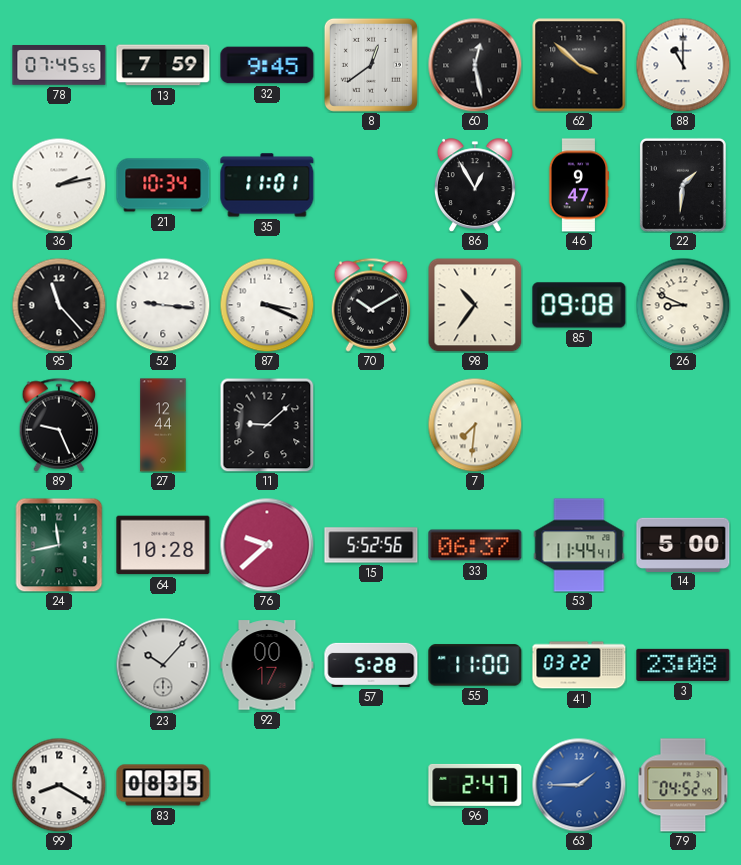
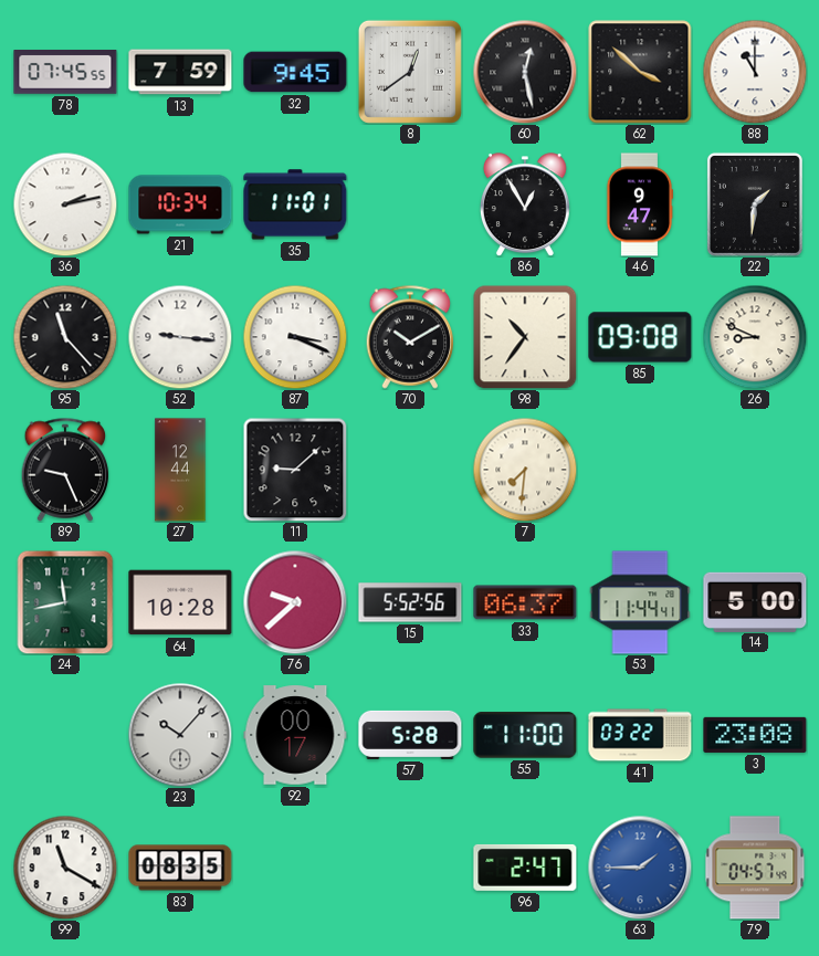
99: 8:20 -> 11:20
79: 04:52 -> 04:57
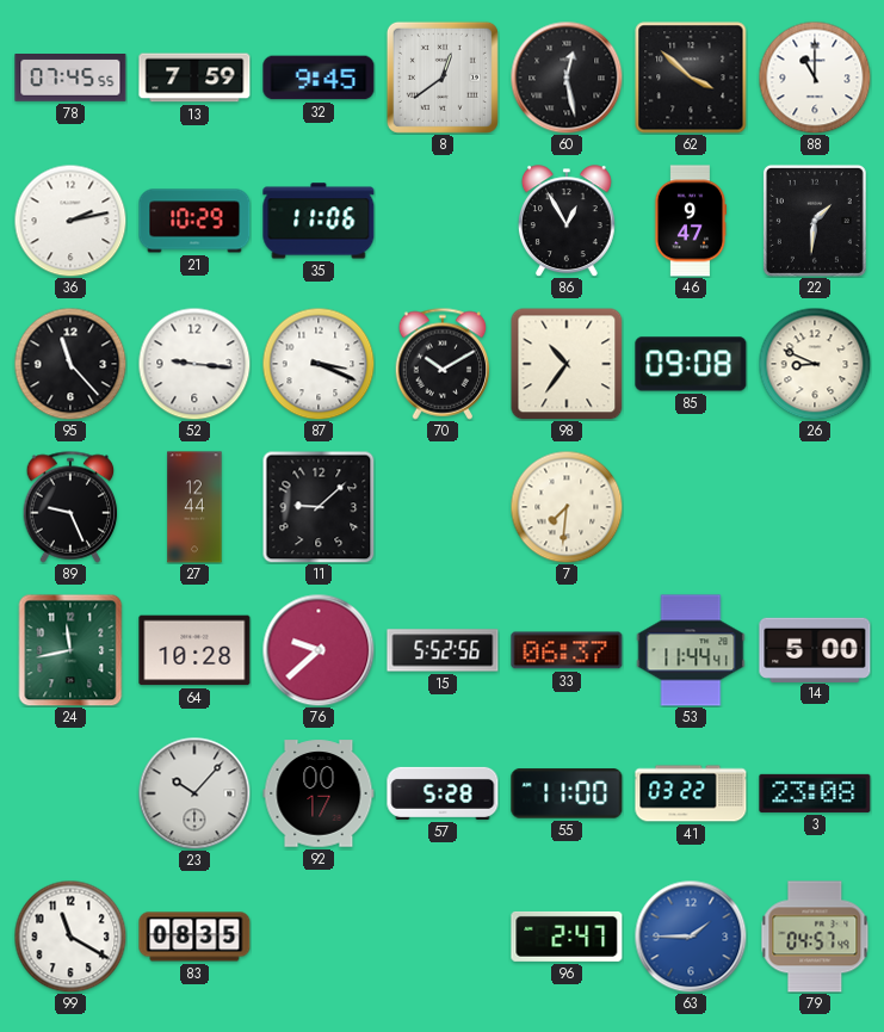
21: 10:34 -> 10:29
35: 11:01 -> 11:06
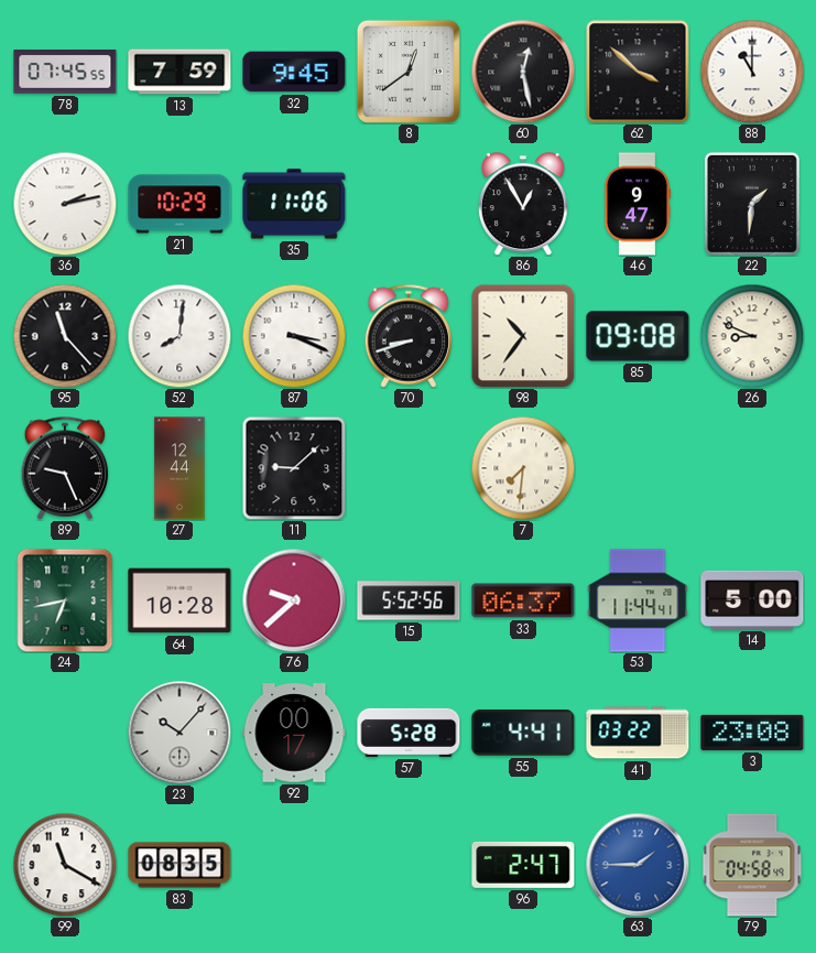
52: 9:16 -> 8:01
70: 10:10 -> 8:42
24: 11:43 -> 6:43
55: 11:00 -> 4:41
79: 04:57 -> 04:58
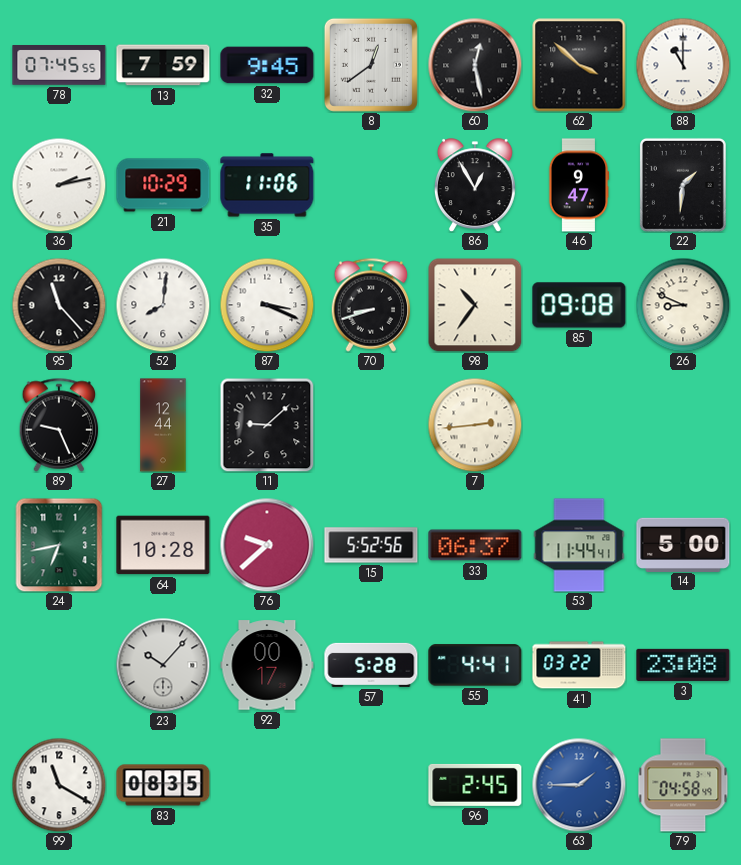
7: 7:31 -> 2:44
96: 2:47 -> 2:45
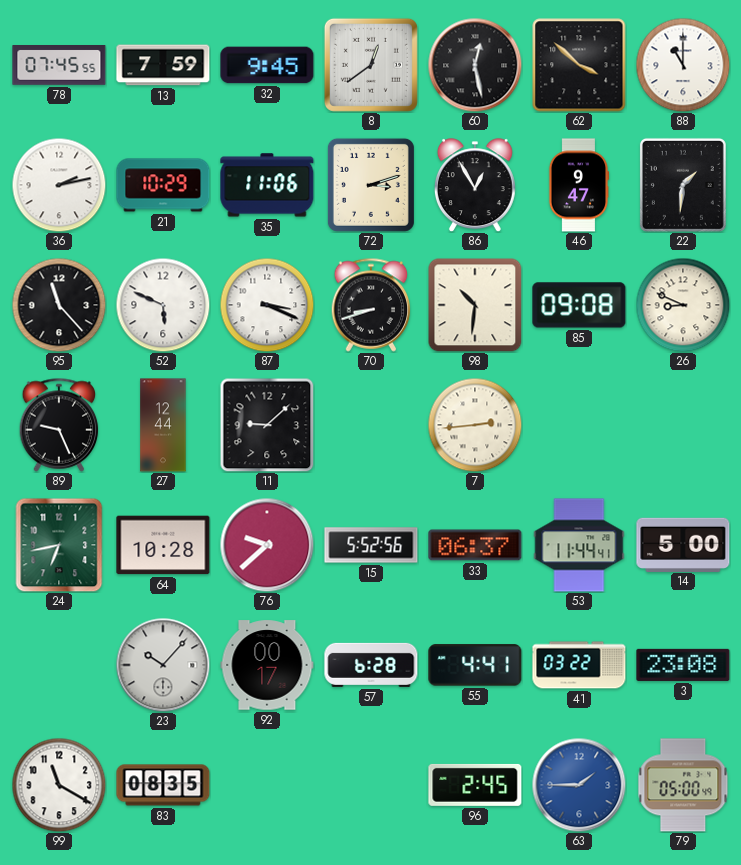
72: none -> 3:12
52: 8:01 -> 5:49
98: 10:36 -> 10:31
57: 5:28 -> 6:28
79: 04:58 -> 05:00
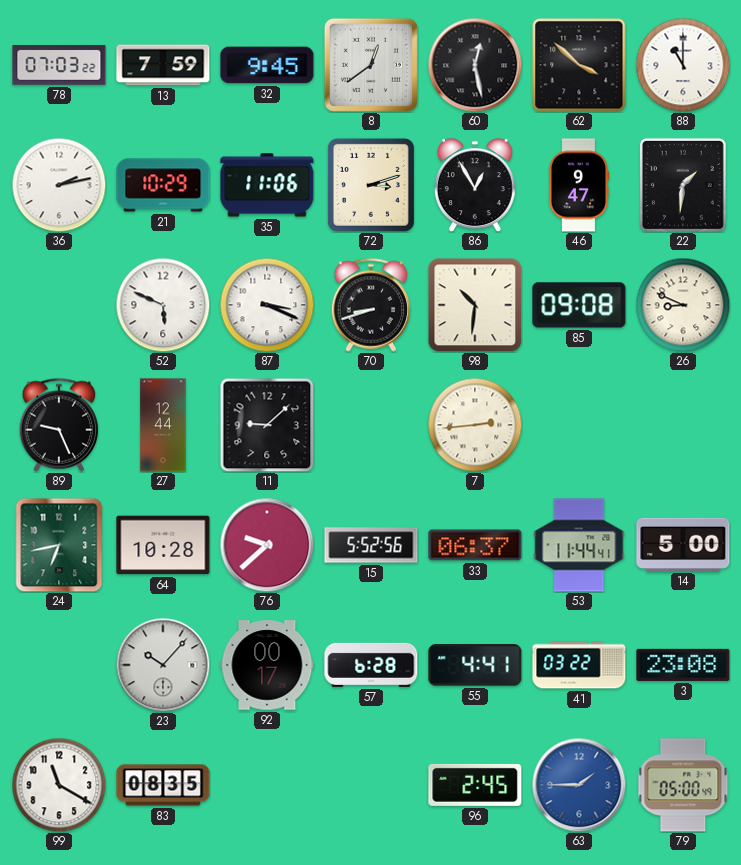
78: 07:45 -> 07:03
95: 11:23 -> none
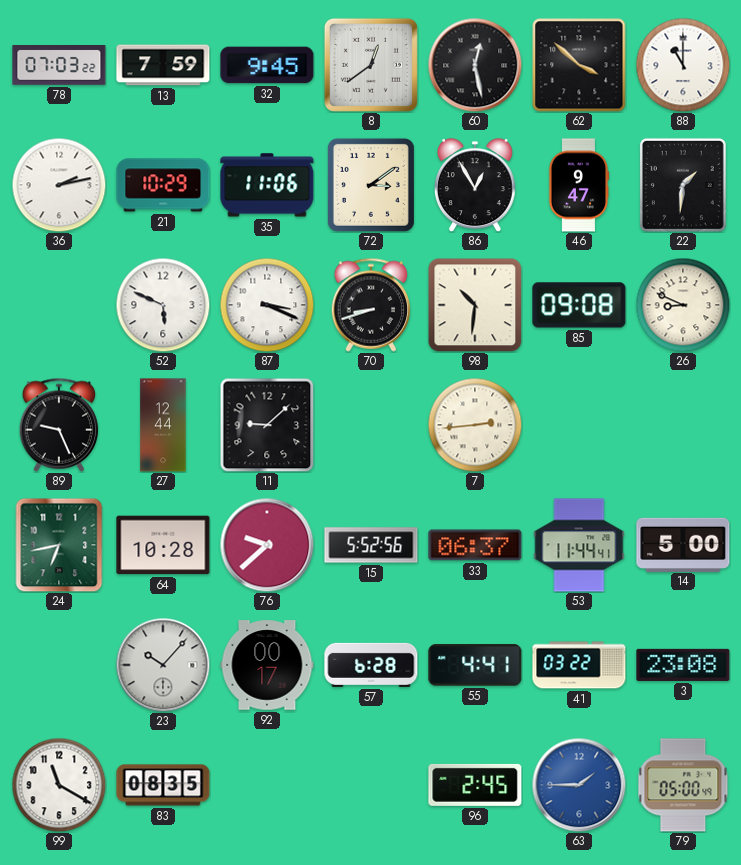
72: 3:12 -> 3:09
